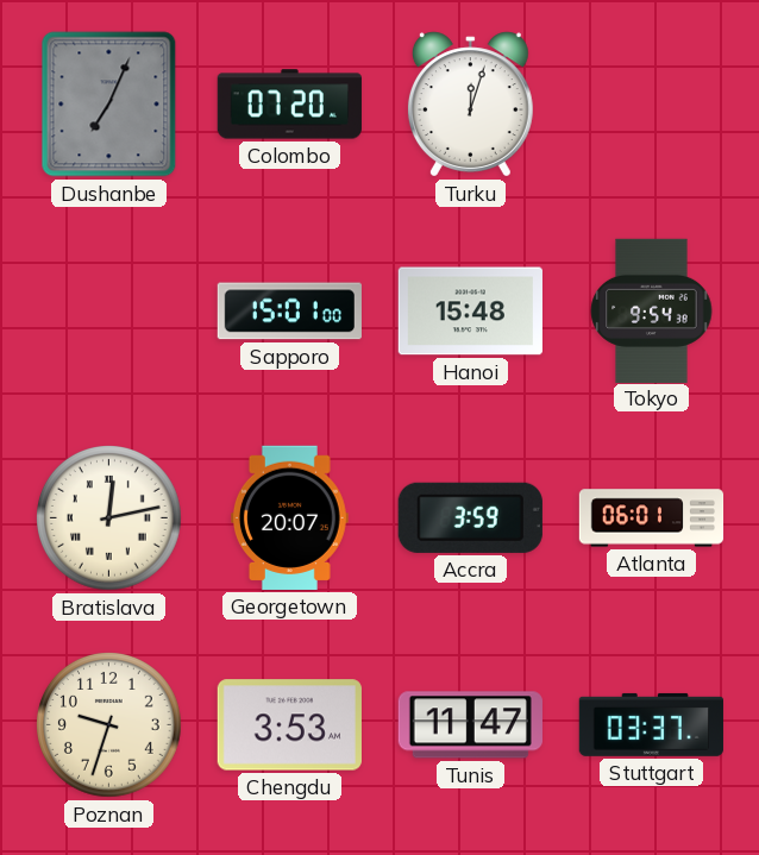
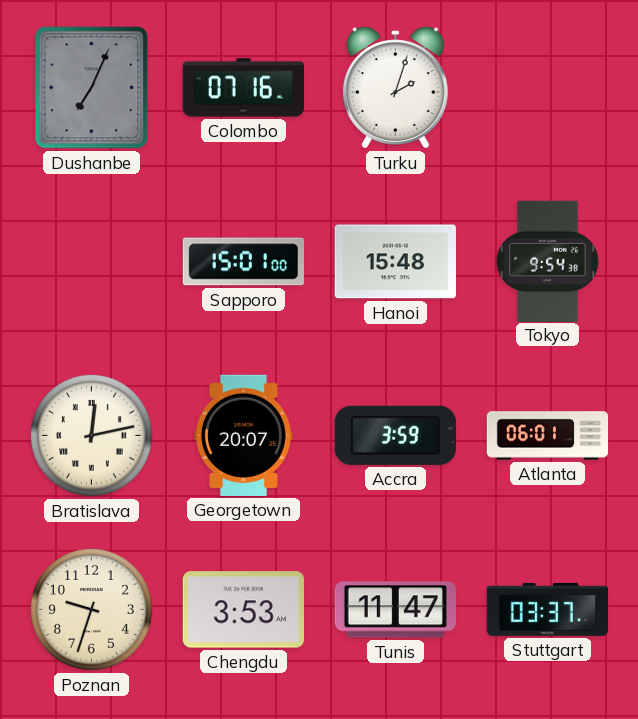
Colombo: 07:20 -> 07:16
Turku: 12:03 -> 2:03
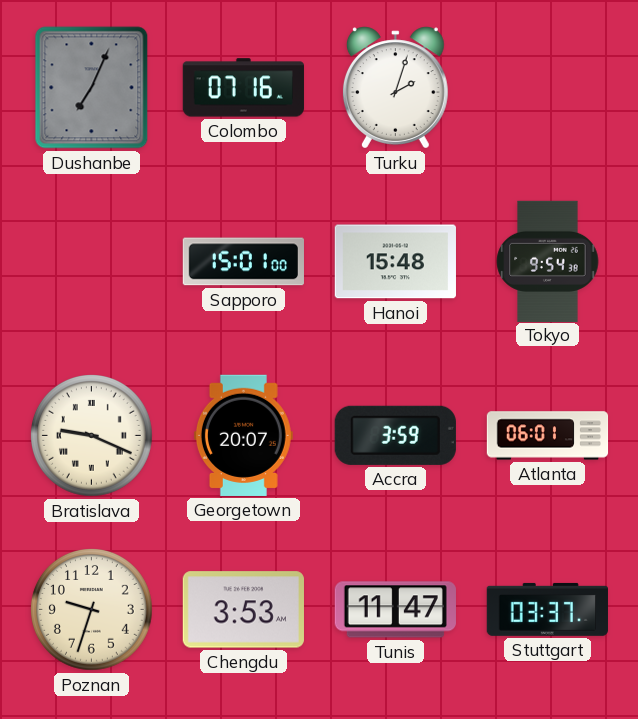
Bratislava: 12:13 -> 9:19
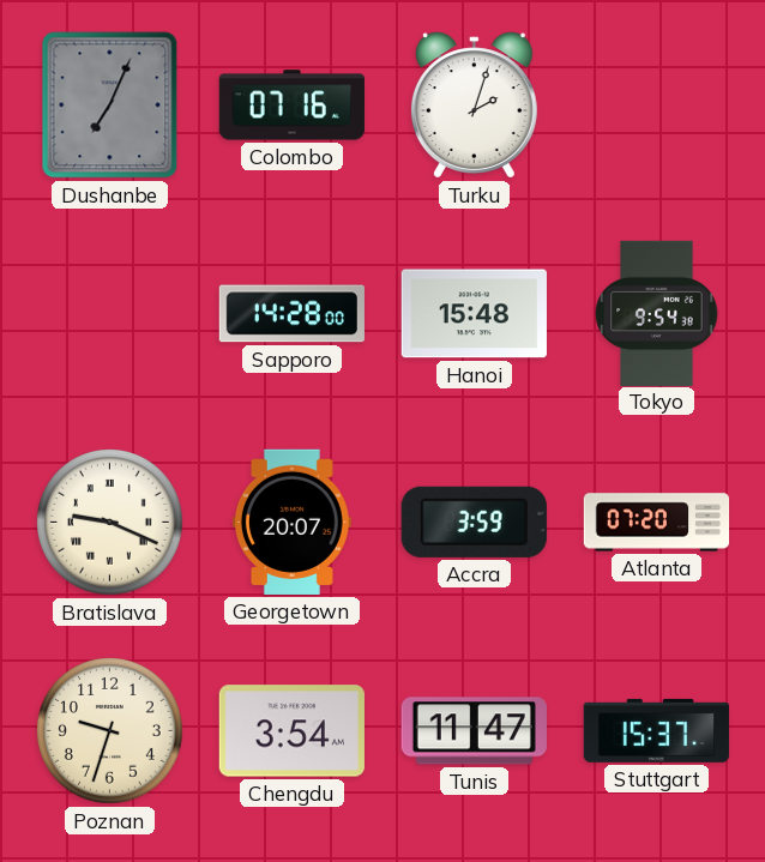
Sapporo: 15:01 -> 14:28
Atlanta: 06:01 -> 07:20
Chengdu: 3:53 -> 3:54
Stuttgart: 03:37 -> 15:37
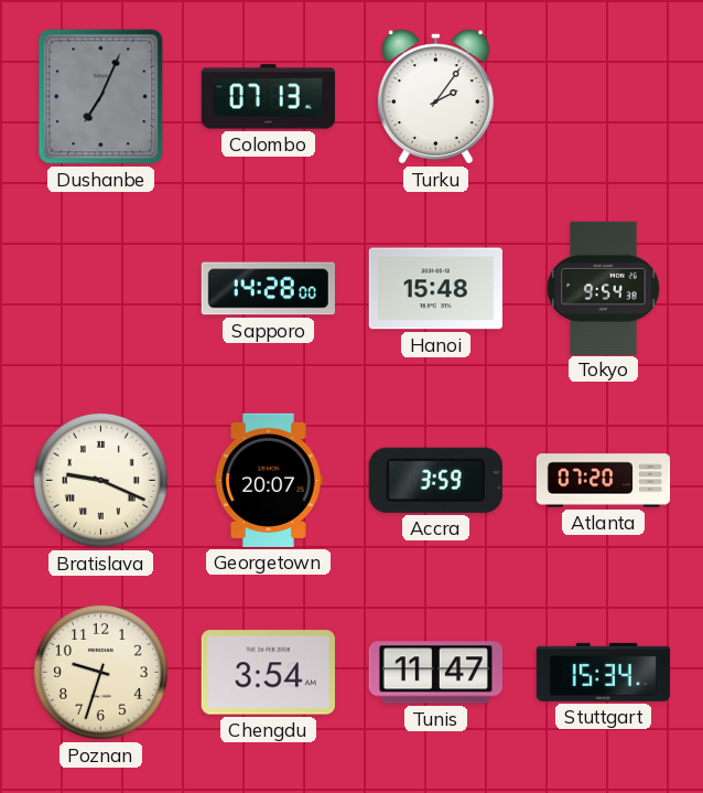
Colombo: 07:16 -> 07:13
Turku: 2:03 -> 2:06
Stuttgart: 15:37 -> 15:34
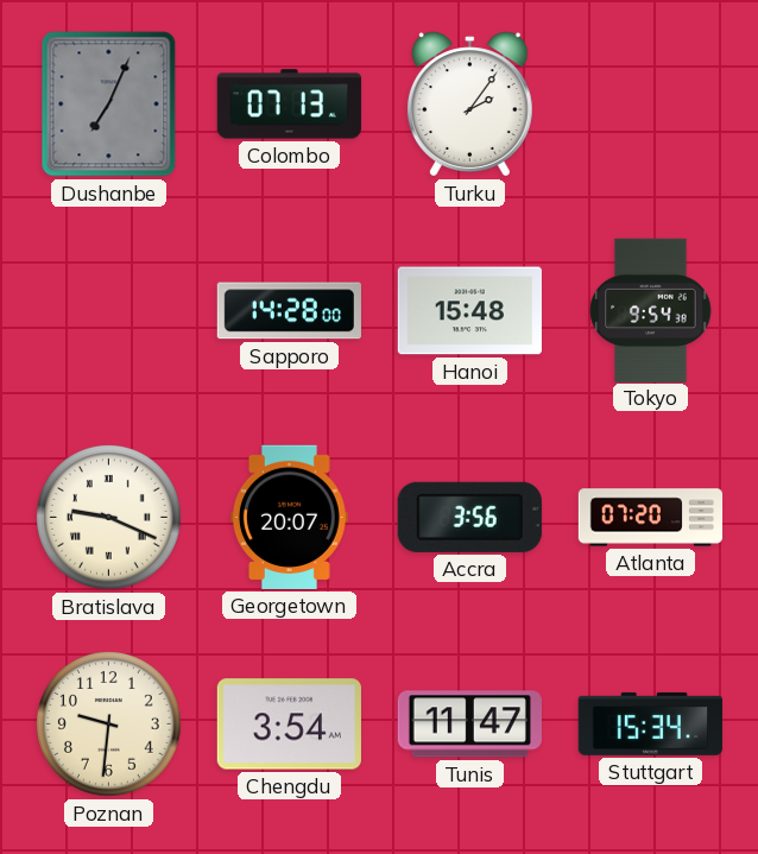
Accra: 3:59 -> 3:56
Poznan: 9:33 -> 9:31
